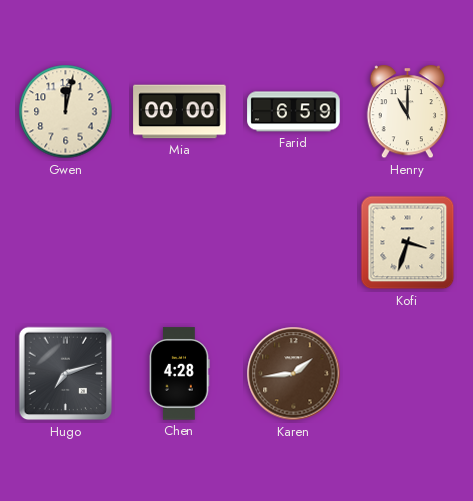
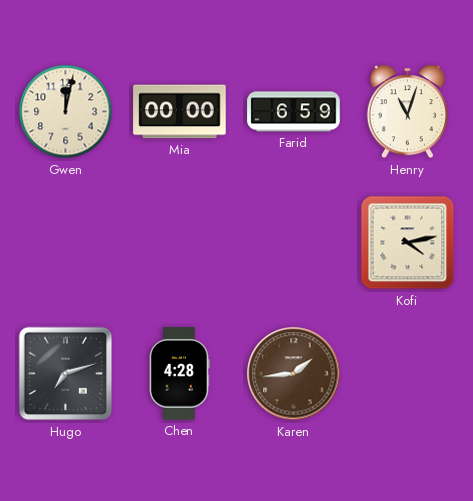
Henry: 11:00 -> 11:03
Kofi: 3:33 -> 4:13
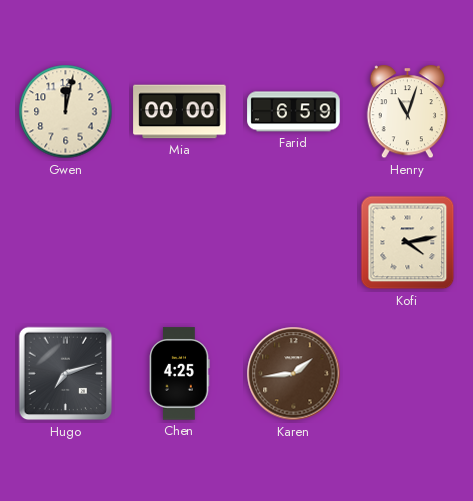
Chen: 4:28 -> 4:25
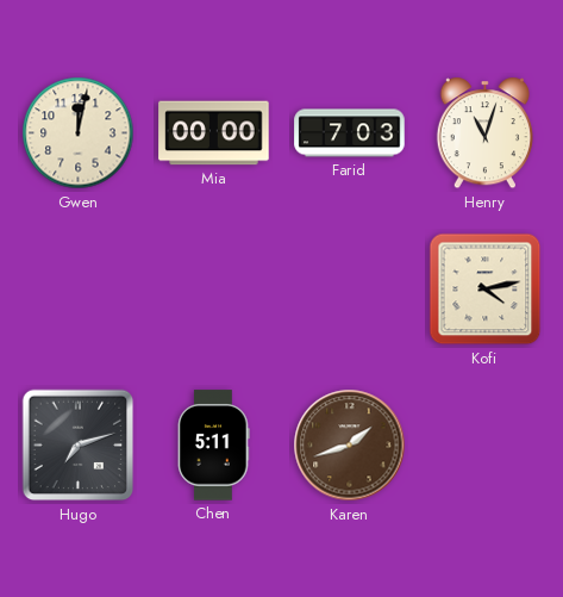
Farid: 6:59 -> 7:03
Chen: 4:25 -> 5:11
Karen: 1:44 -> 1:42
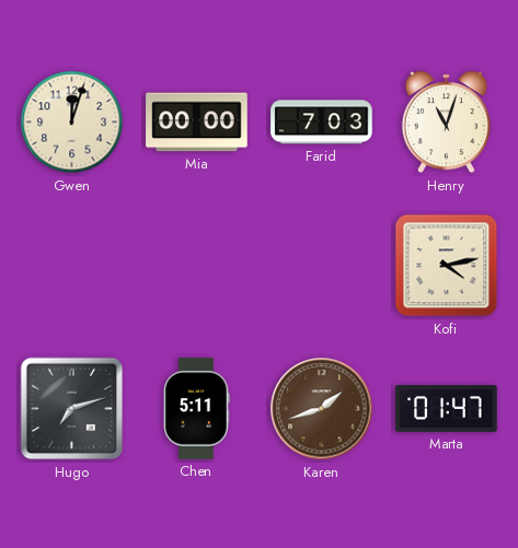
Gwen: 12:02 -> 12:03
Marta: none -> 01:47
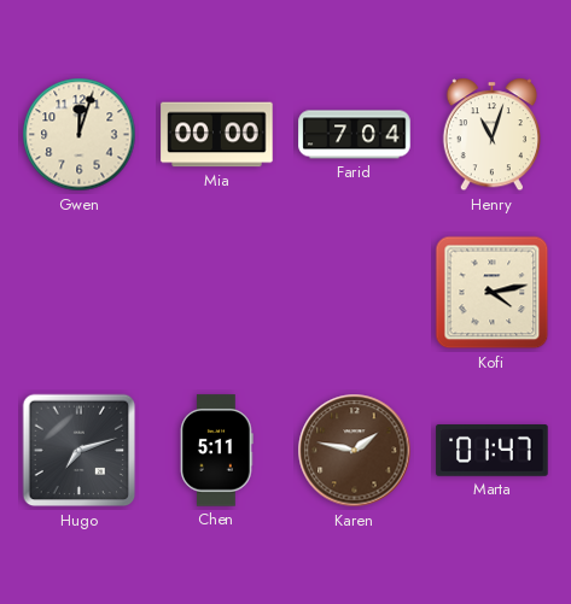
Farid: 7:03 -> 7:04
Karen: 1:42 -> 1:47
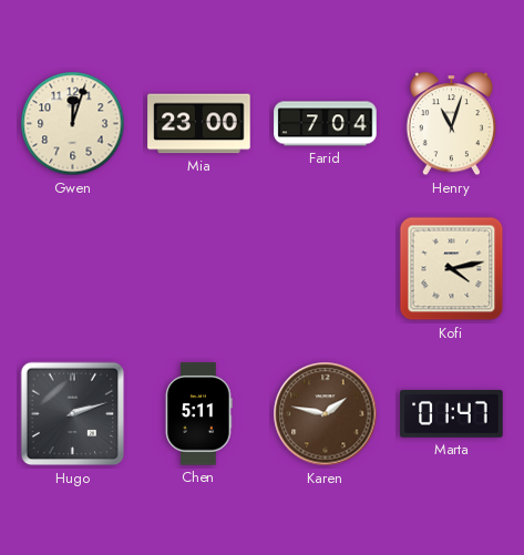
Mia: 00:00 -> 23:00
Hugo: 7:12 -> 2:12
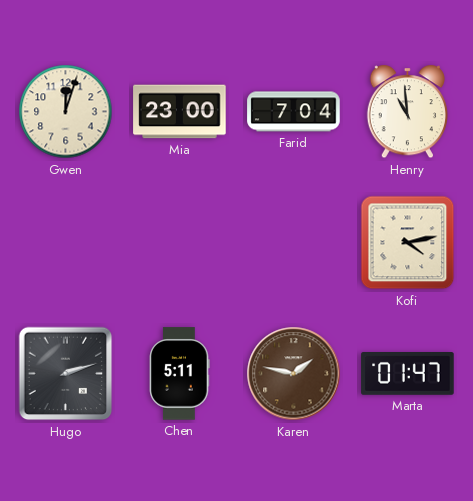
Henry: 11:03 -> 10:59
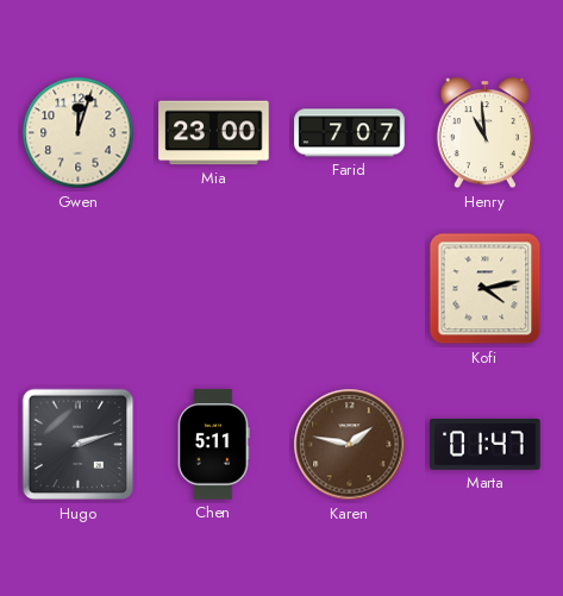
Farid: 7:04 -> 7:07
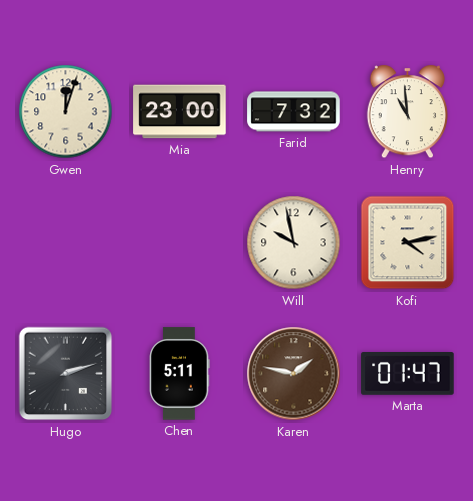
Farid: 7:07 -> 7:32
Will: none -> 9:58
